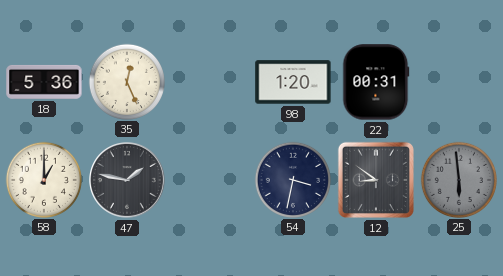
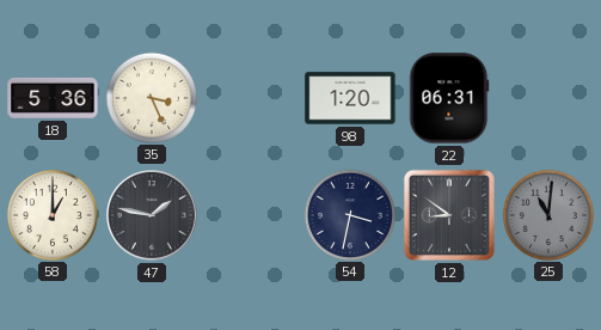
35: 12:26 -> 3:26
22: 00:31 -> 06:31
25: 5:59 -> 11:01
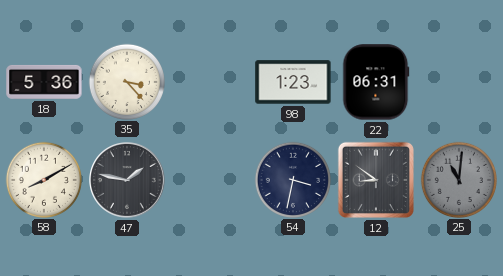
35: 3:26 -> 3:23
98: 1:20 -> 1:23
58: 1:00 -> 8:10
